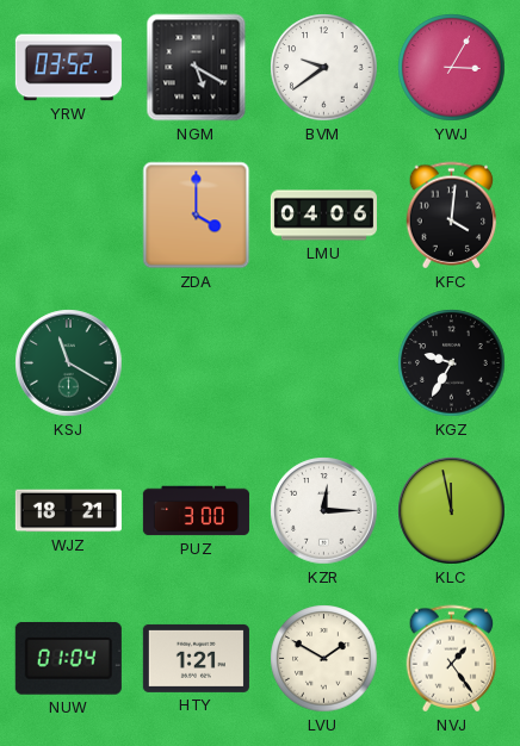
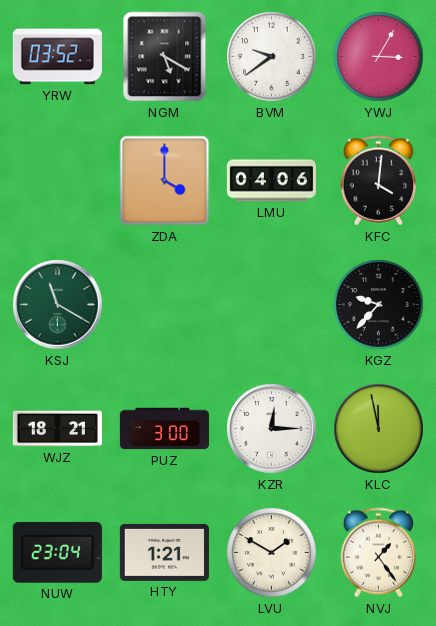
KGZ: 9:35 -> 9:37
NUW: 01:04 -> 23:04
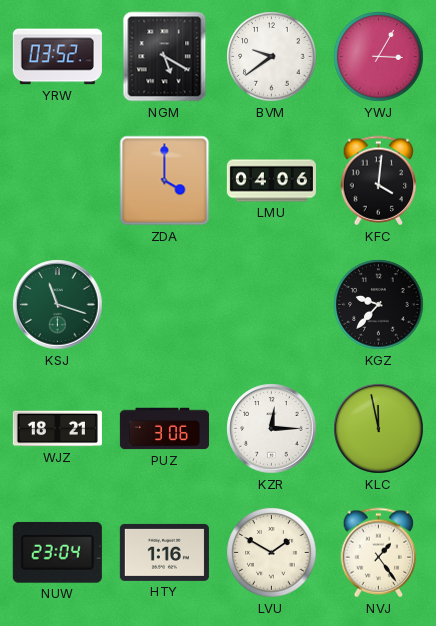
KSJ: 11:20 -> 11:18
PUZ: 3:00 -> 3:06
HTY: 1:21 -> 1:16
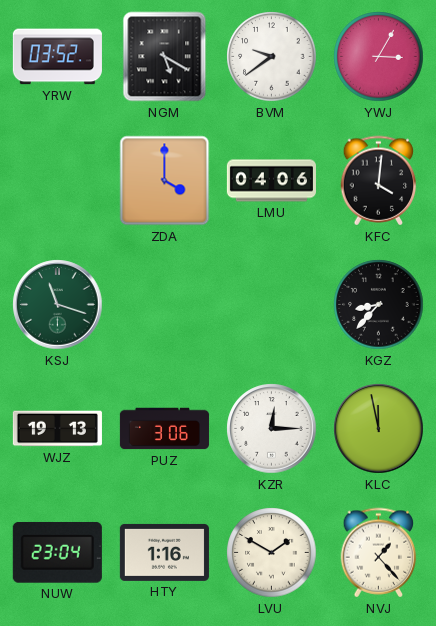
KGZ: 9:37 -> 8:37
WJZ: 18:21 -> 19:13
NVJ: 1:24 -> 1:23
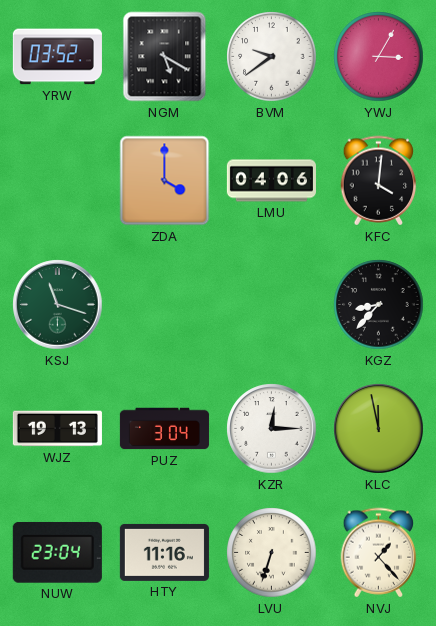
PUZ: 3:06 -> 3:04
HTY: 1:16 -> 11:16
LVU: 1:50 -> 6:33
